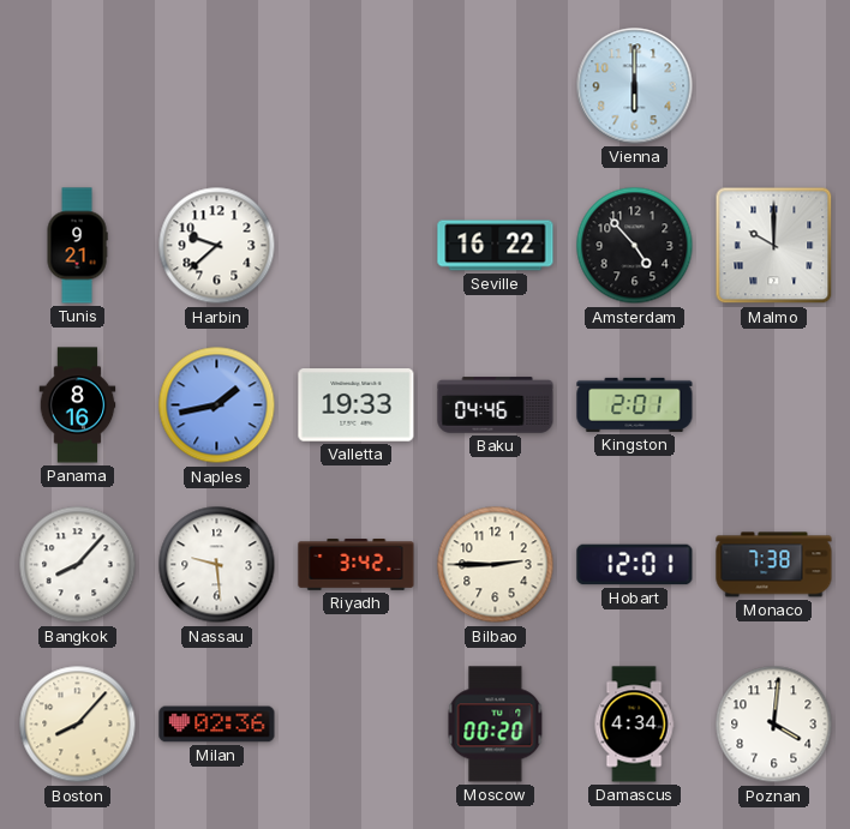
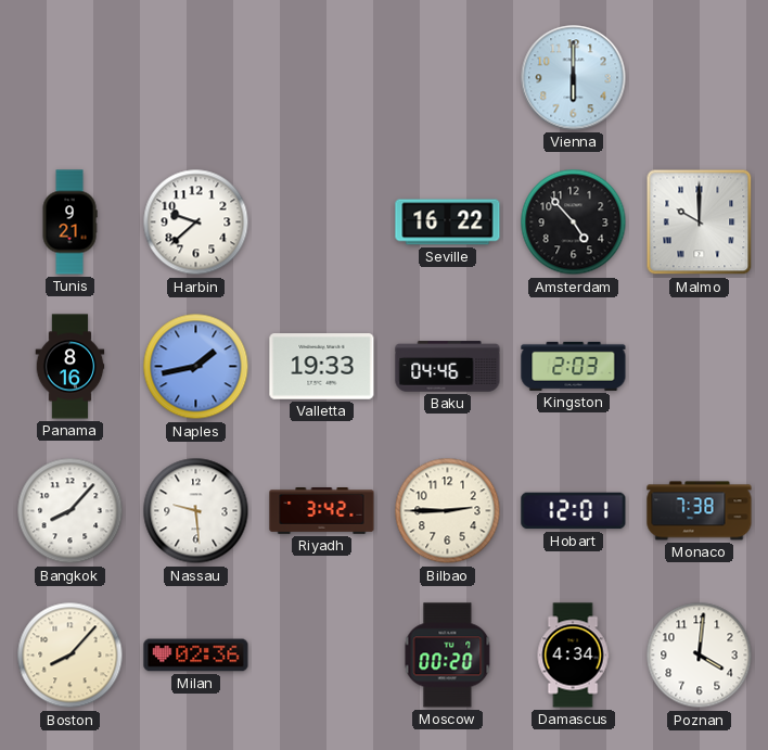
Kingston: 2:01 -> 2:03
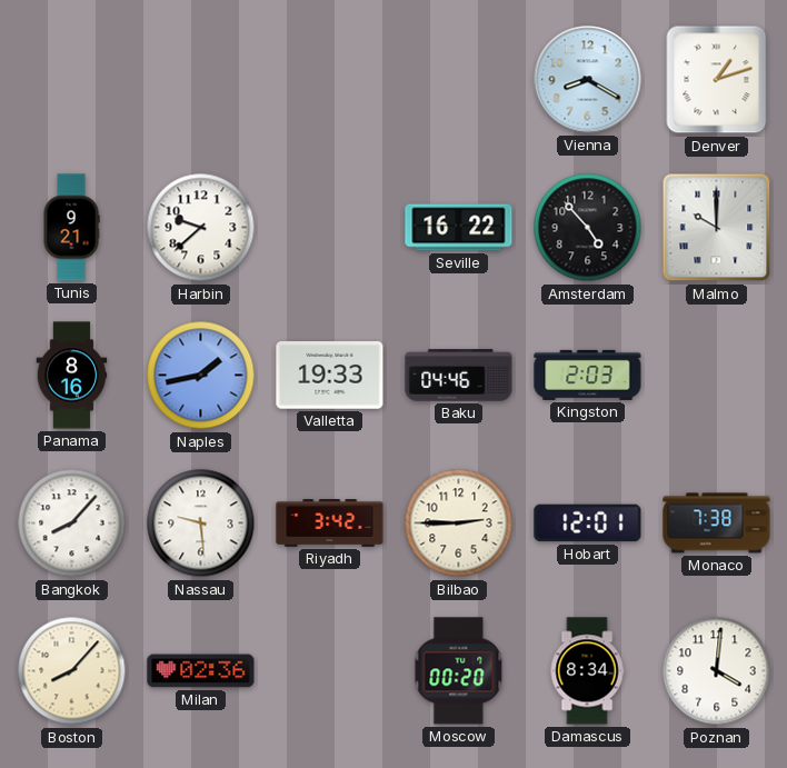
Vienna: 6:00 -> 8:20
Denver: none -> 1:12
Damascus: 4:34 -> 8:34
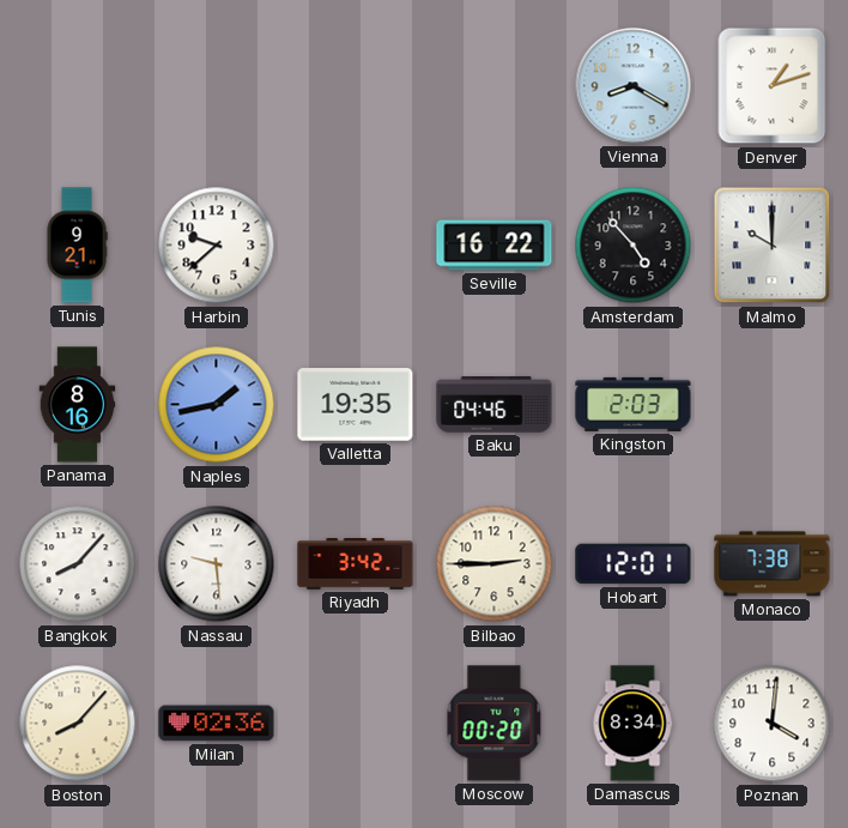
Valletta: 19:33 -> 19:35
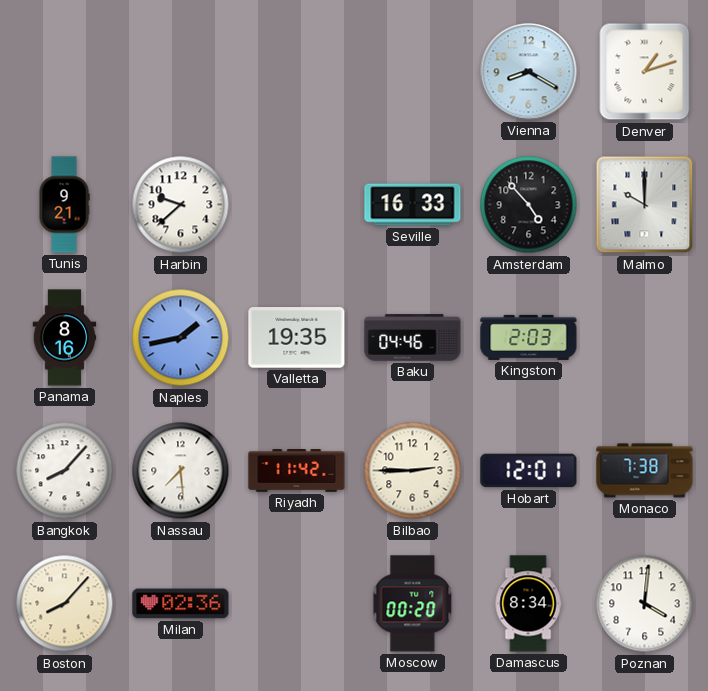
Seville: 16:22 -> 16:33
Nassau: 9:29 -> 7:29
Riyadh: 3:42 -> 11:42
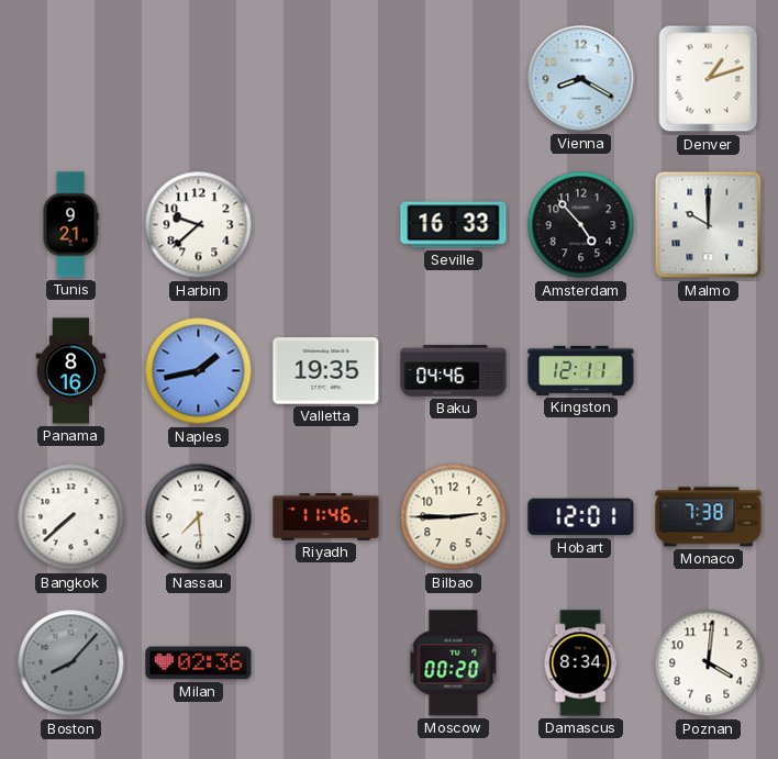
Kingston: 2:03 -> 12:11
Bangkok: 8:07 -> 7:38
Riyadh: 11:42 -> 11:46
Boston dial: cream -> grey
